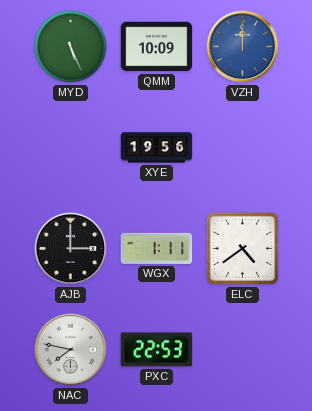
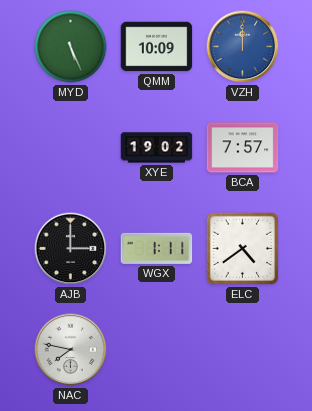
XYE: 19:56 -> 19:02
BCA: none -> 7:57
PXC: 22:53 -> none
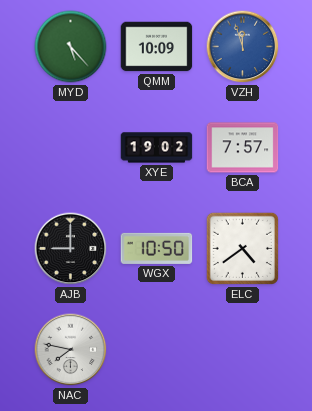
MYD: 5:26 -> 5:23
VZH: 12:00 -> 11:57
AJB: 3:00 -> 9:00
WGX: 1:11 -> 10:50
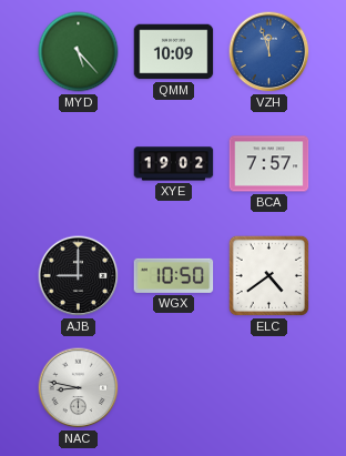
NAC: 7:47 -> 8:47
